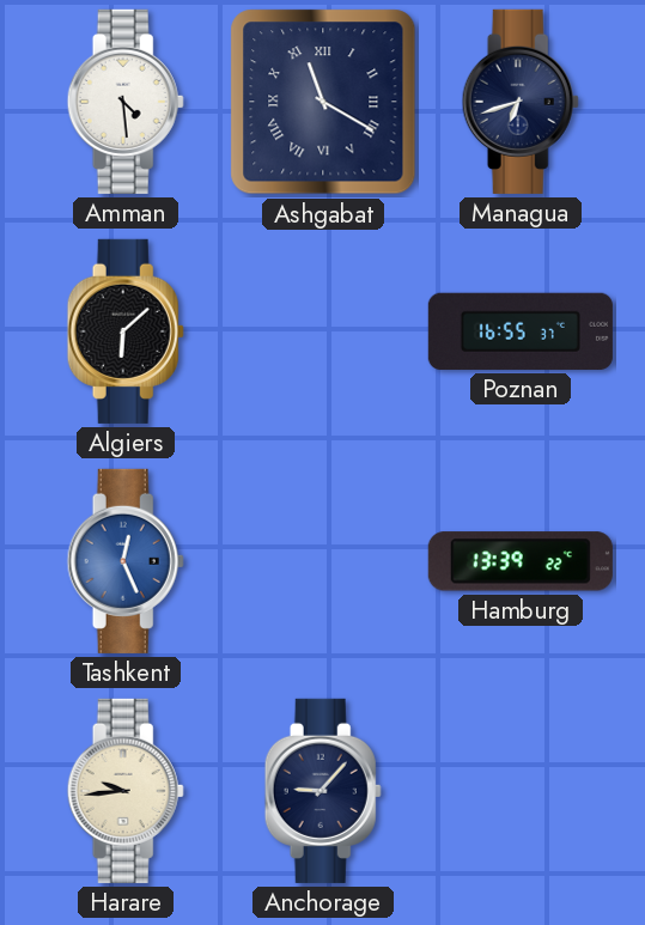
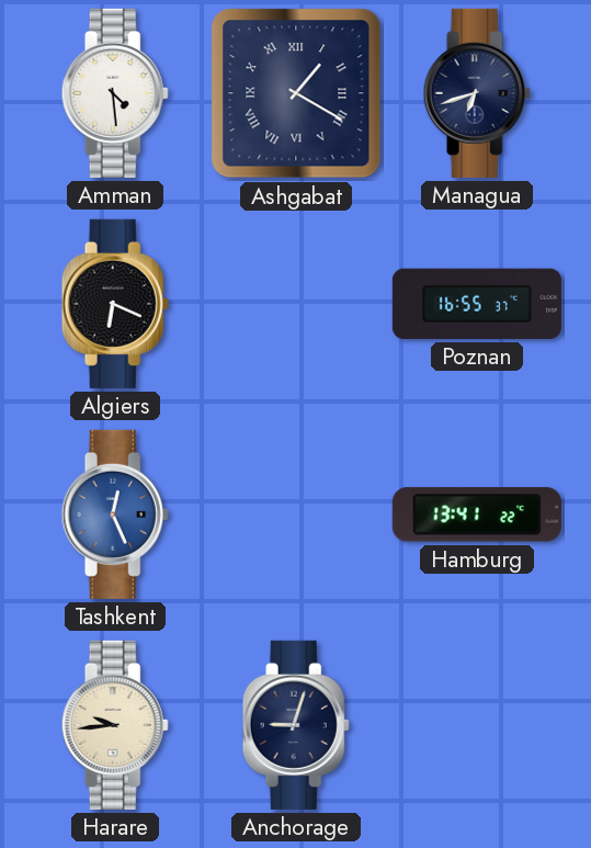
Ashgabat: 11:20 -> 1:20
Algiers: 6:08 -> 6:19
Hamburg: 13:39 -> 13:41
Anchorage: 9:07 -> 9:03
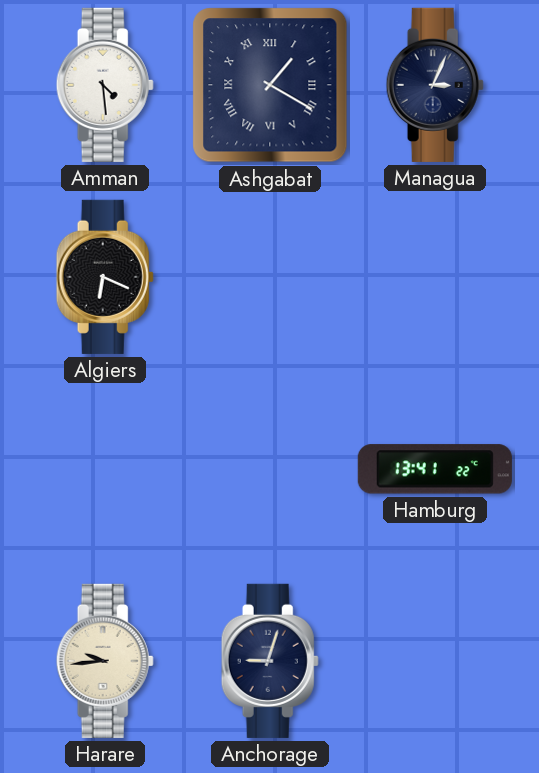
Managua: 6:42 -> 3:04
Poznan: 16:55 -> none
Tashkent: 12:26 -> none
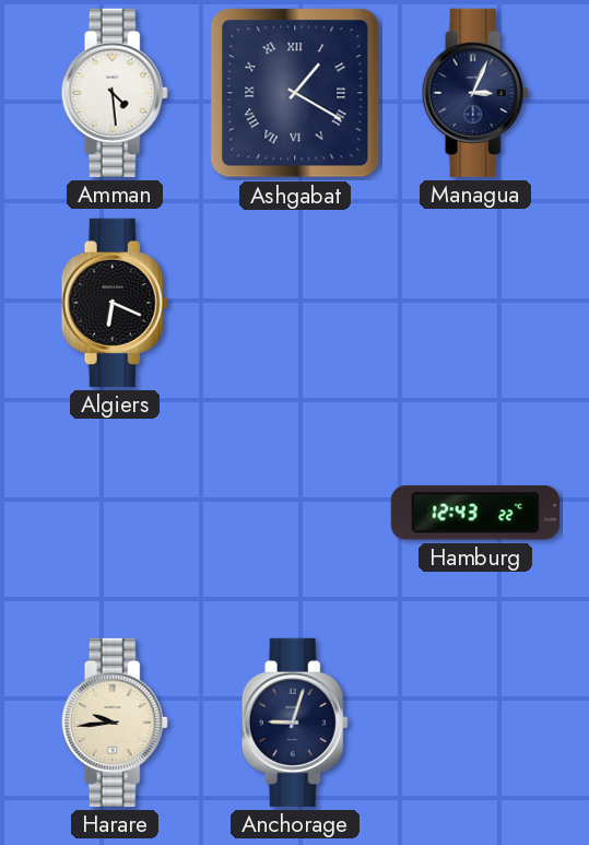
Hamburg: 13:41 -> 12:43
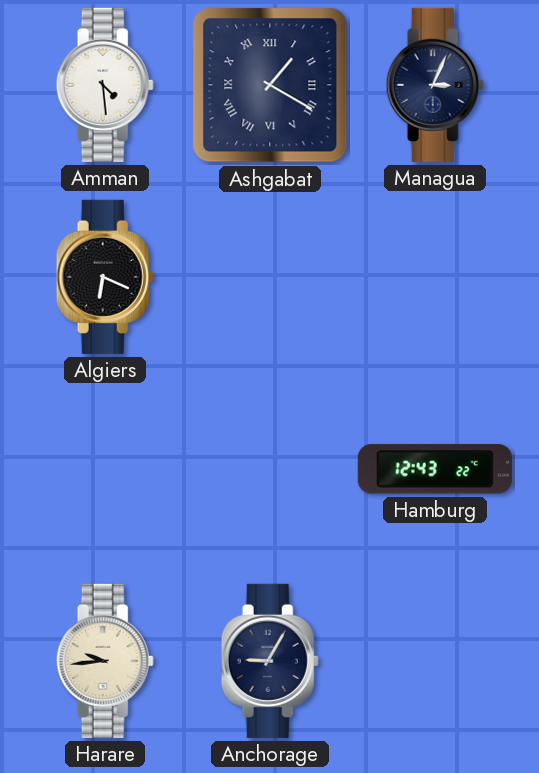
Anchorage: 9:03 -> 9:05
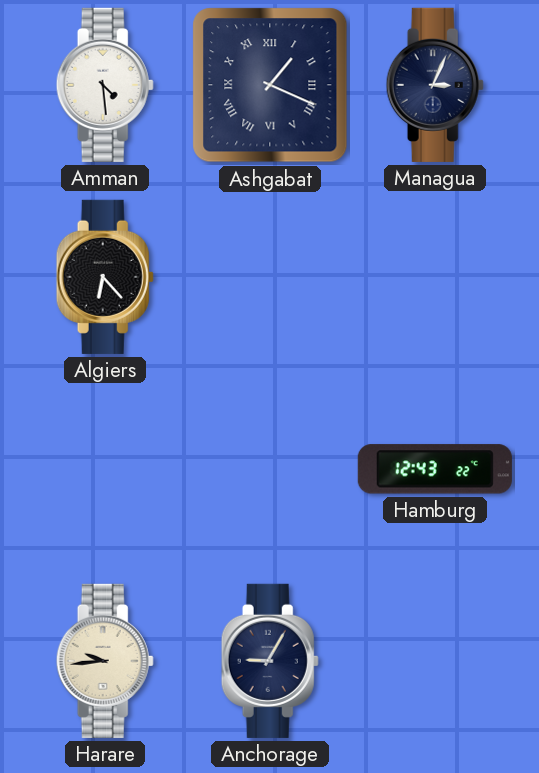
Ashgabat: 1:20 -> 1:19
Algiers: 6:19 -> 6:23
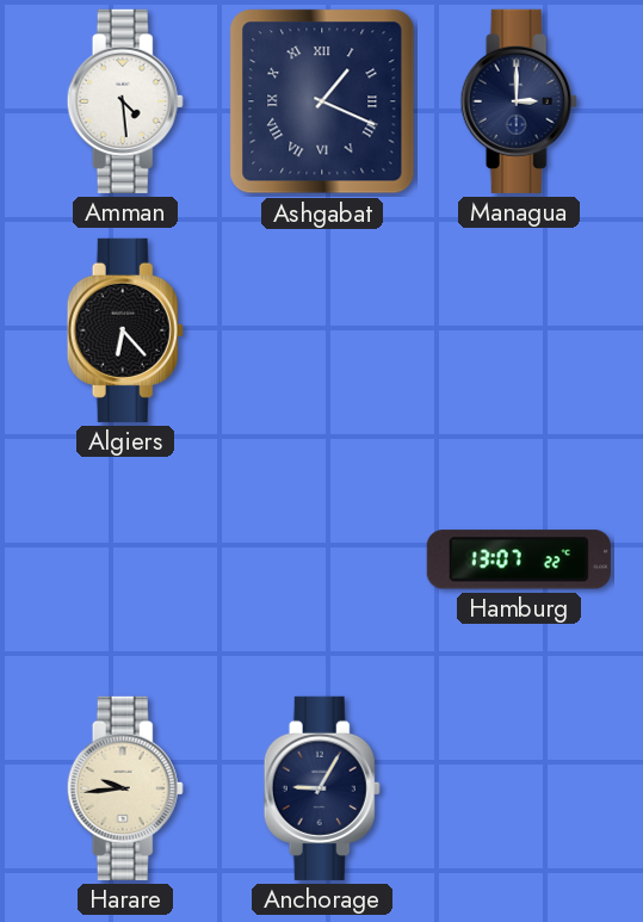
Managua: 3:04 -> 3:00
Hamburg: 12:43 -> 13:07
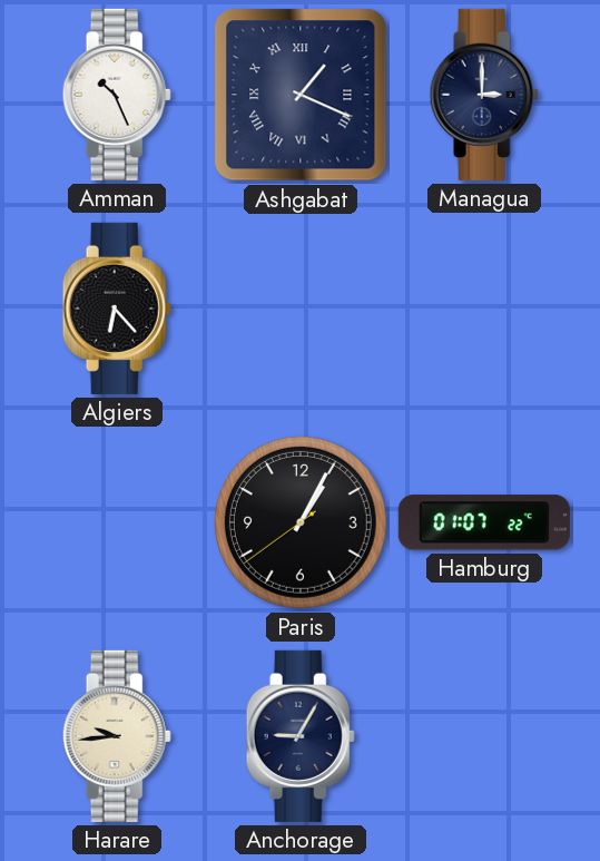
Amman: 4:29 -> 10:26
Paris: none -> 1:04
Hamburg: 13:07 -> 01:07
